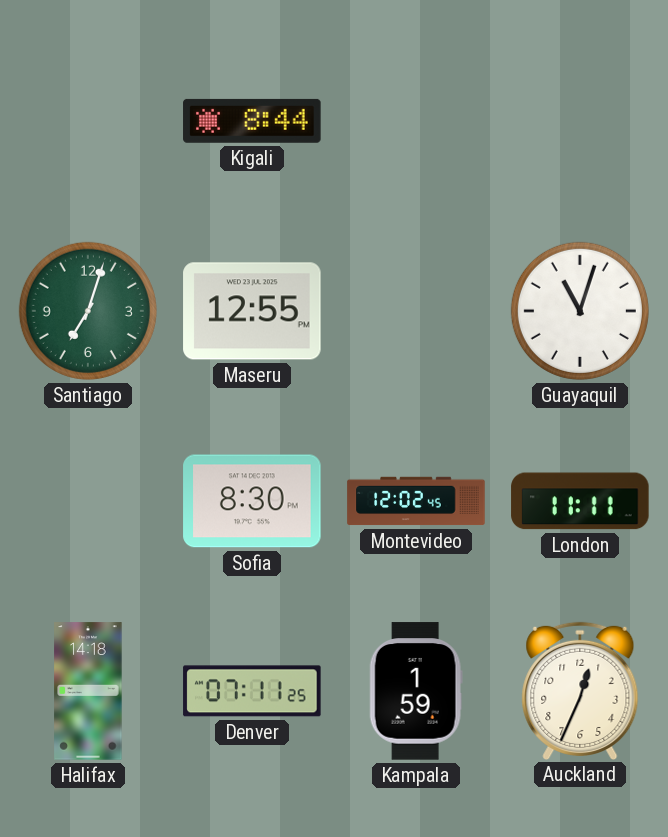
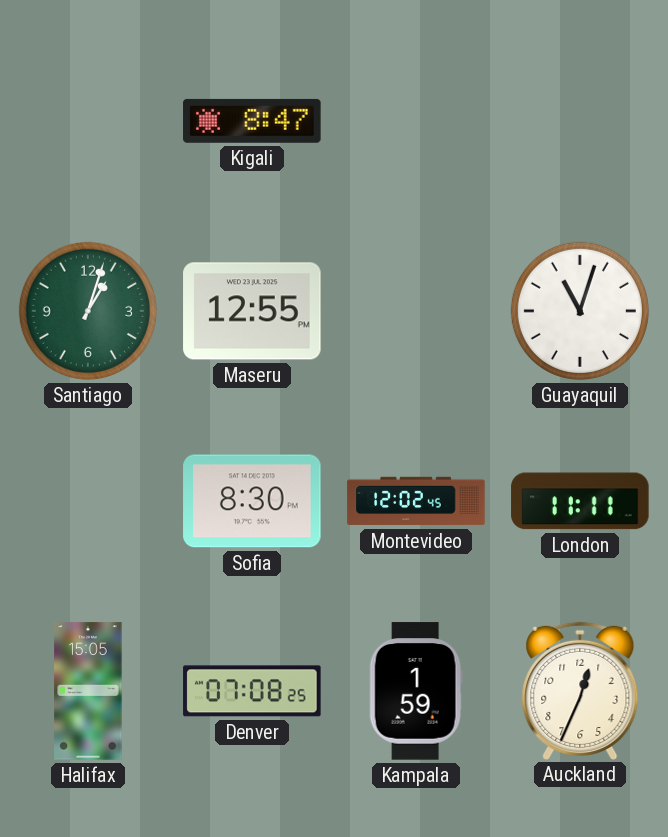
Kigali: 8:44 -> 8:47
Santiago: 7:03 -> 1:03
Halifax: 14:18 -> 15:05
Denver: 07:11 -> 07:08
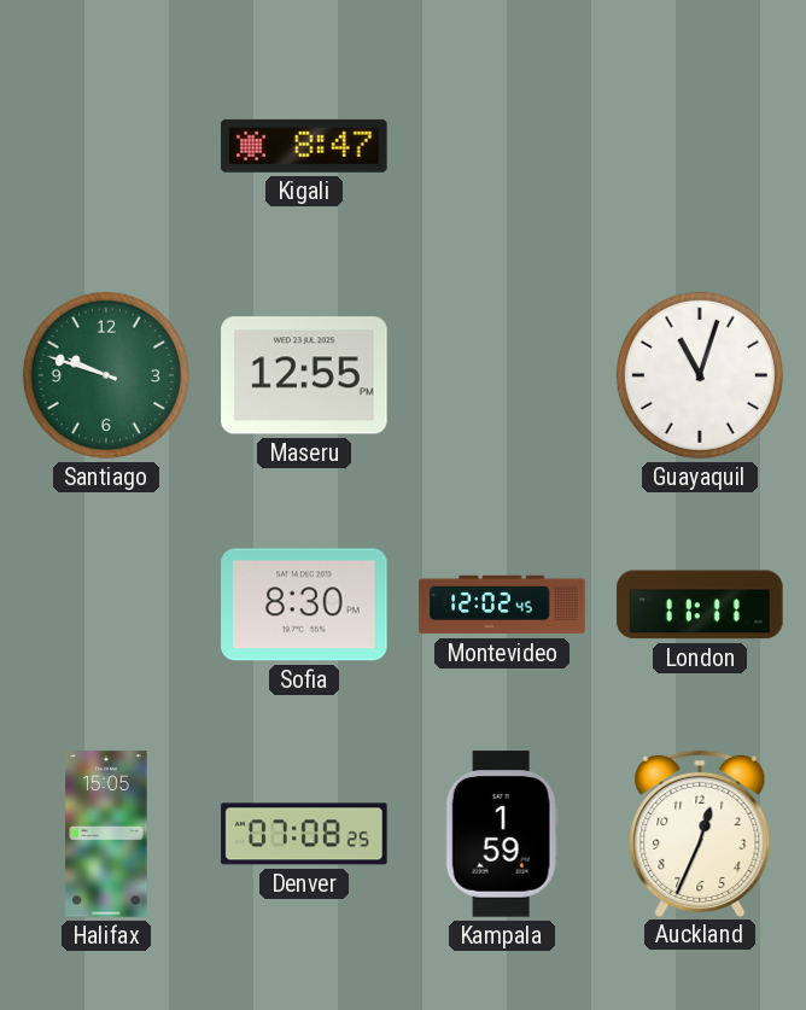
Santiago: 1:03 -> 9:48
